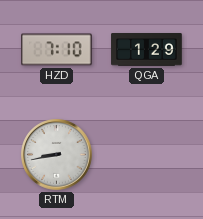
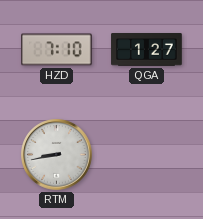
QGA: 1:29 -> 1:27
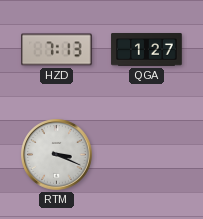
HZD: 7:10 -> 7:13
RTM: 8:43 -> 3:19
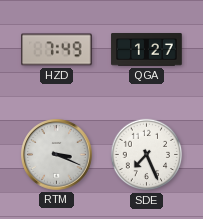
HZD: 7:13 -> 7:49
SDE: none -> 7:26
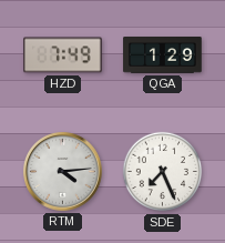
QGA: 1:27 -> 1:29
RTM: 3:19 -> 4:14
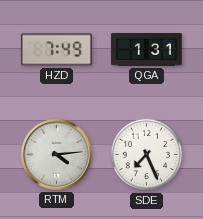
QGA: 1:29 -> 1:31
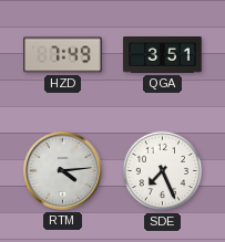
QGA: 1:31 -> 3:51
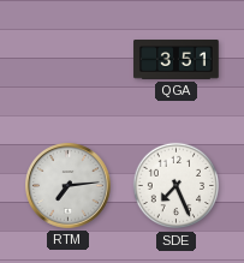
HZD: 7:49 -> none
RTM: 4:14 -> 7:14
